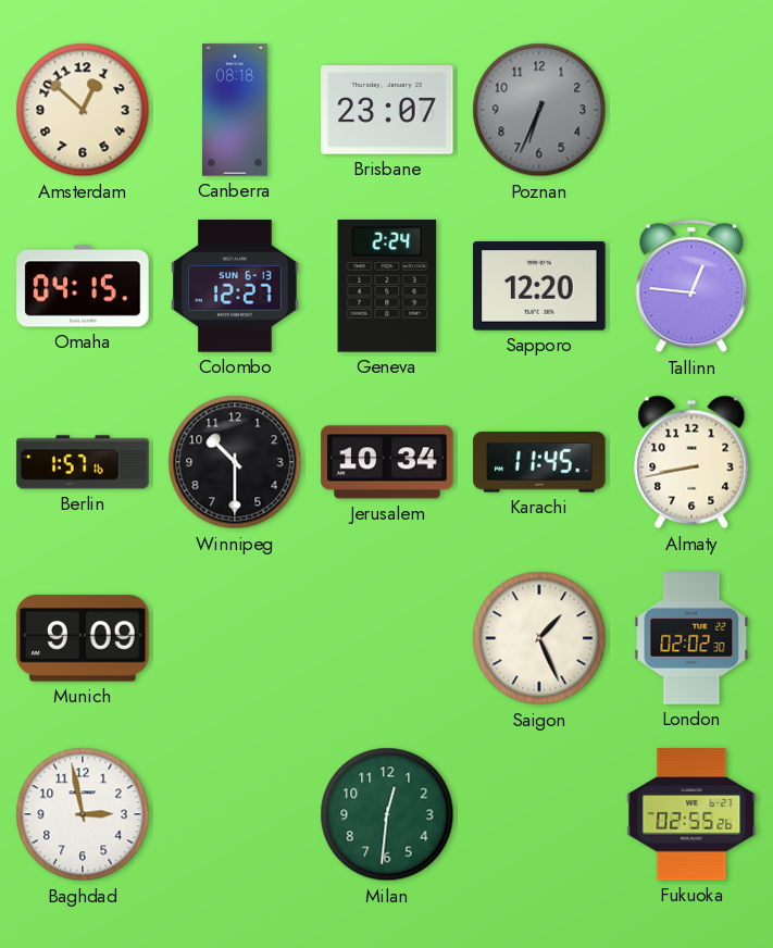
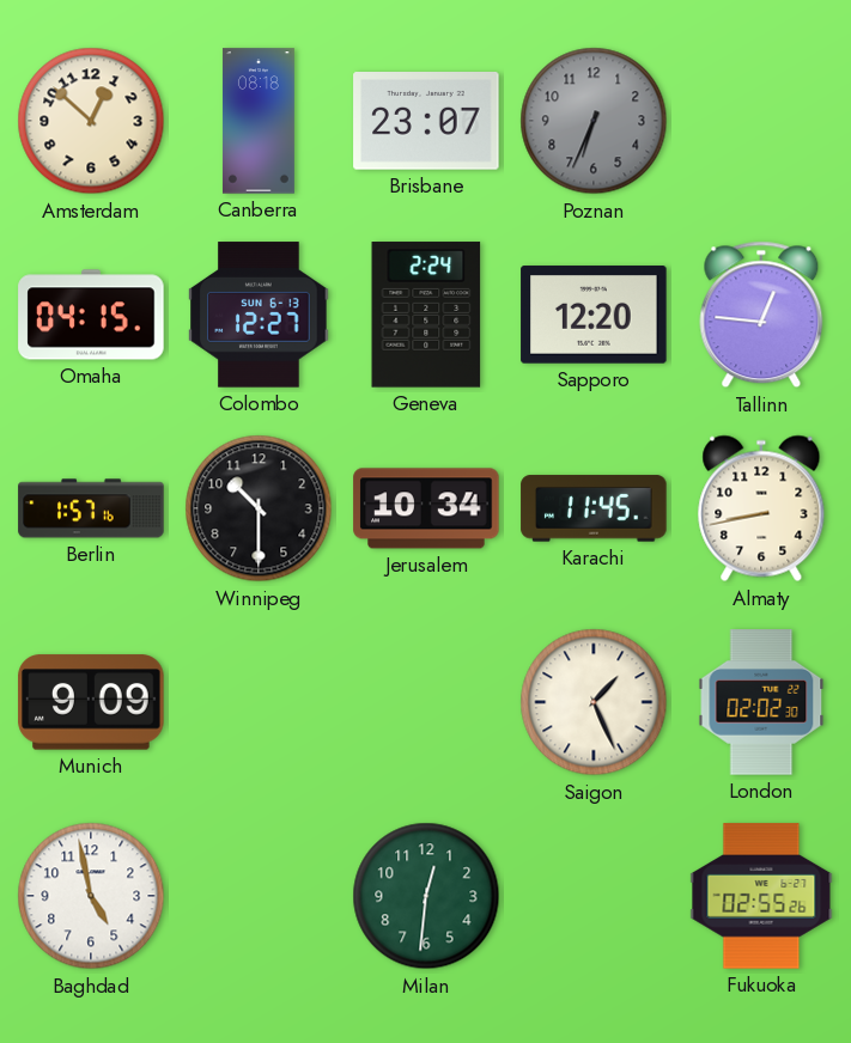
Baghdad: 2:58 -> 4:58
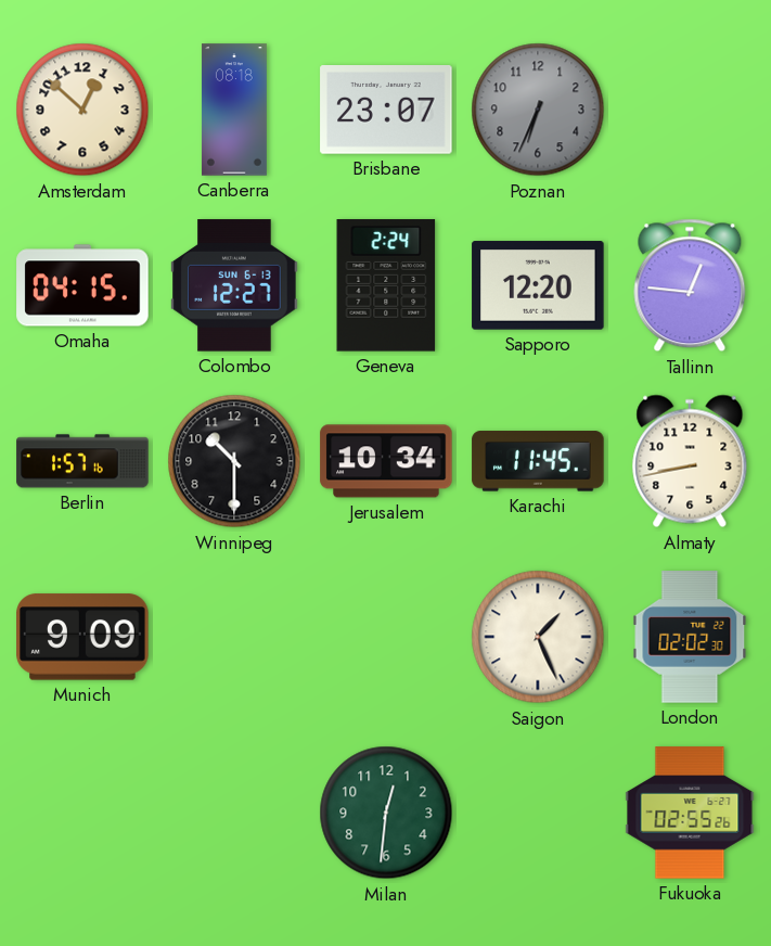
Baghdad: 4:58 -> none
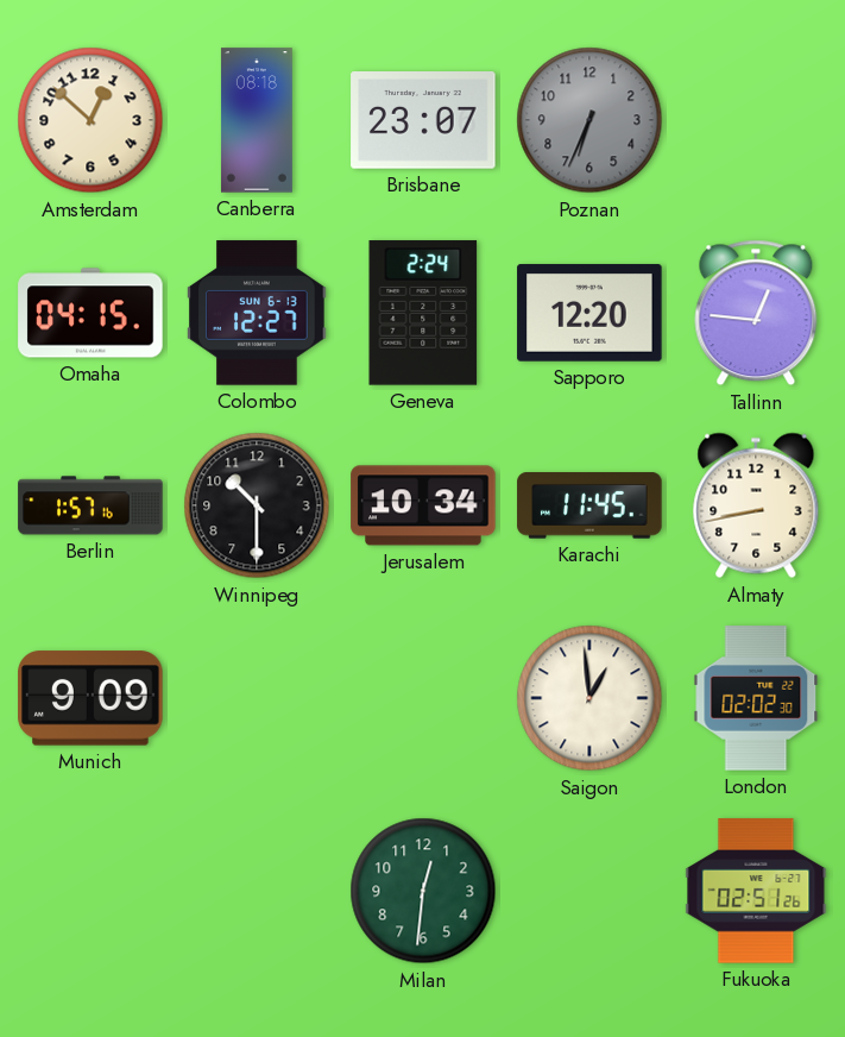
Saigon: 1:26 -> 12:59
Fukuoka: 02:55 -> 02:51
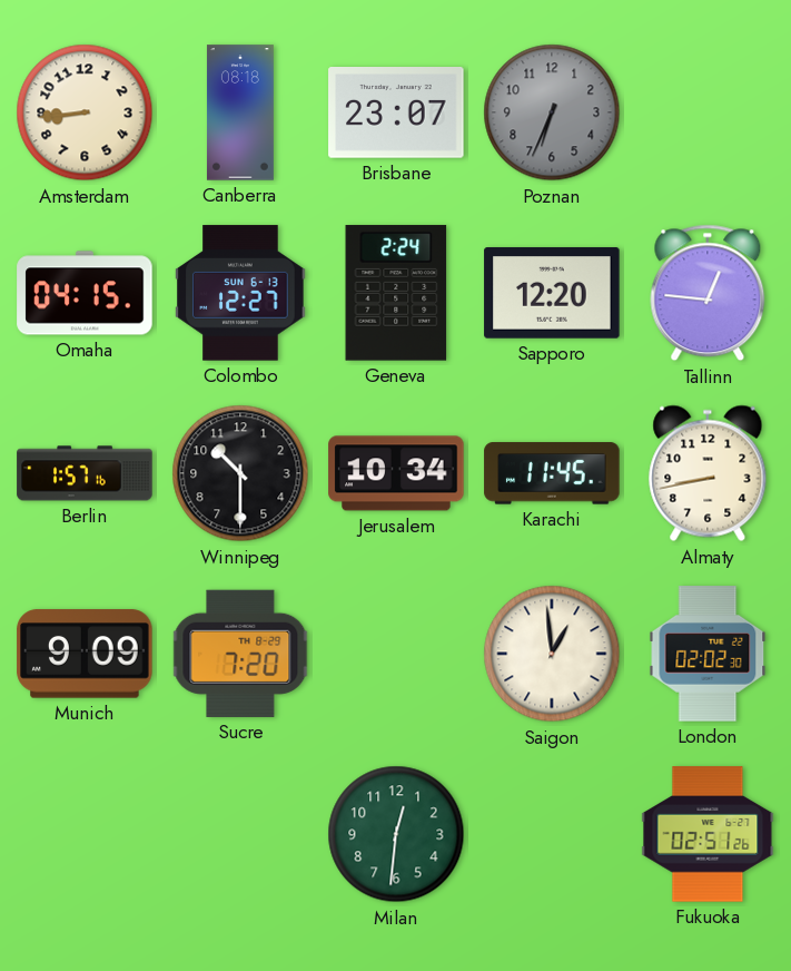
Amsterdam: 12:52 -> 8:44
Sucre: none -> 7:20
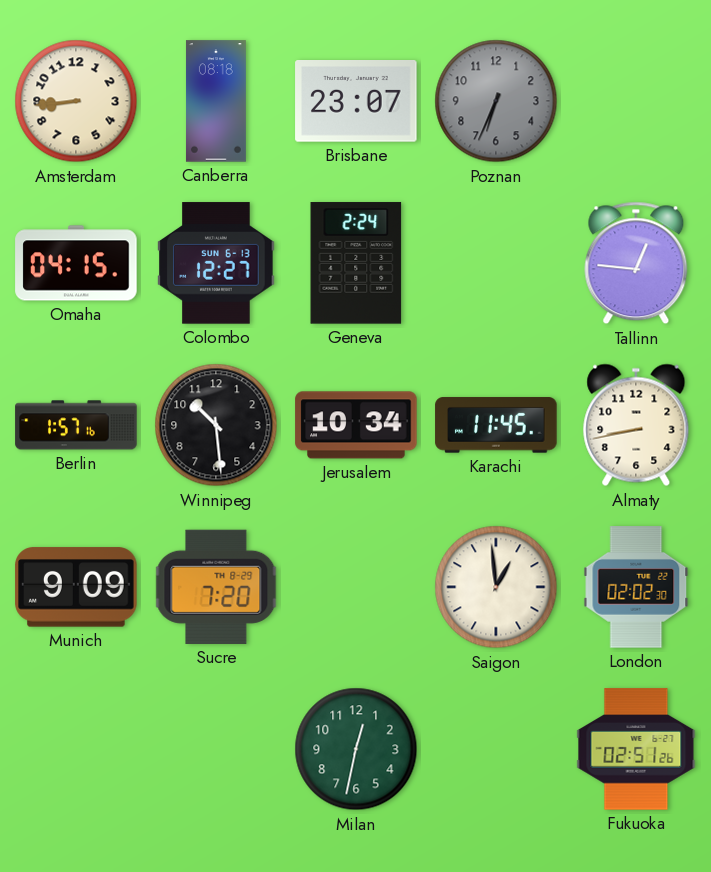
Sapporo: 12:20 -> none
Winnipeg: 10:30 -> 10:29
Milan: 12:31 -> 12:32
